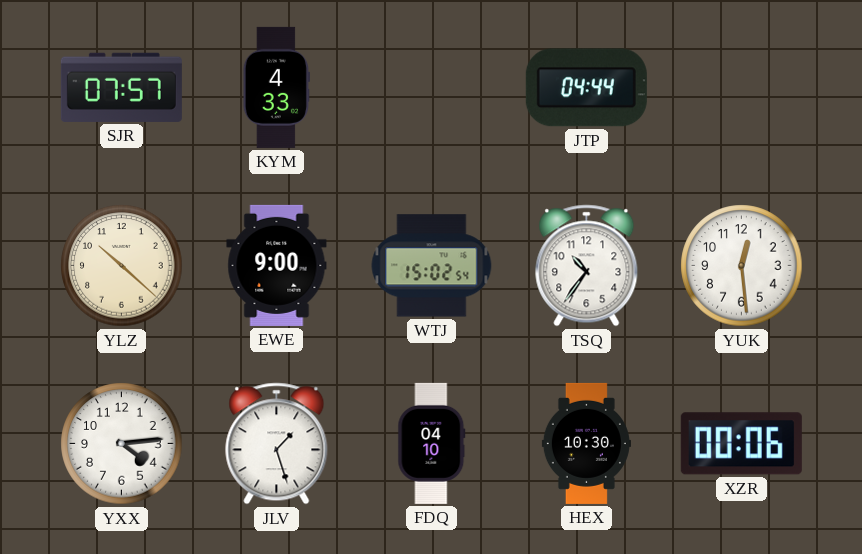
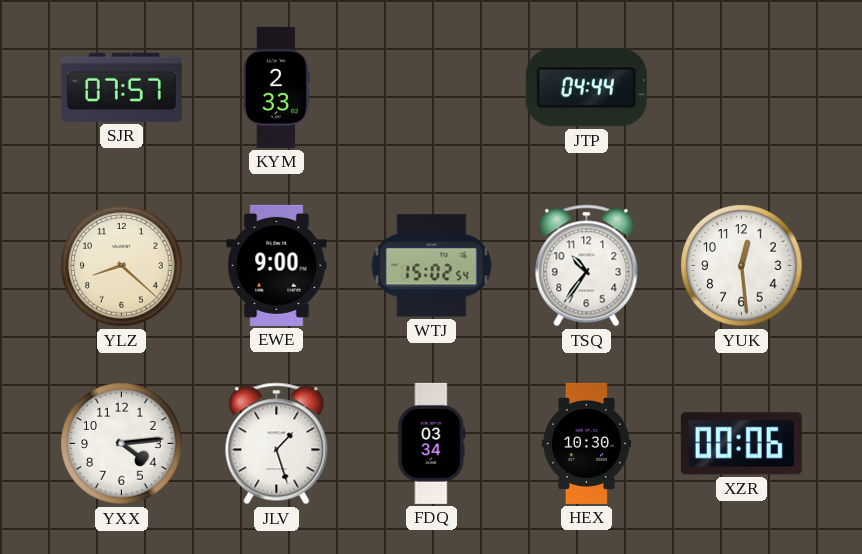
KYM: 4:33 -> 2:33
YLZ: 10:22 -> 8:22
FDQ: 04:10 -> 03:34
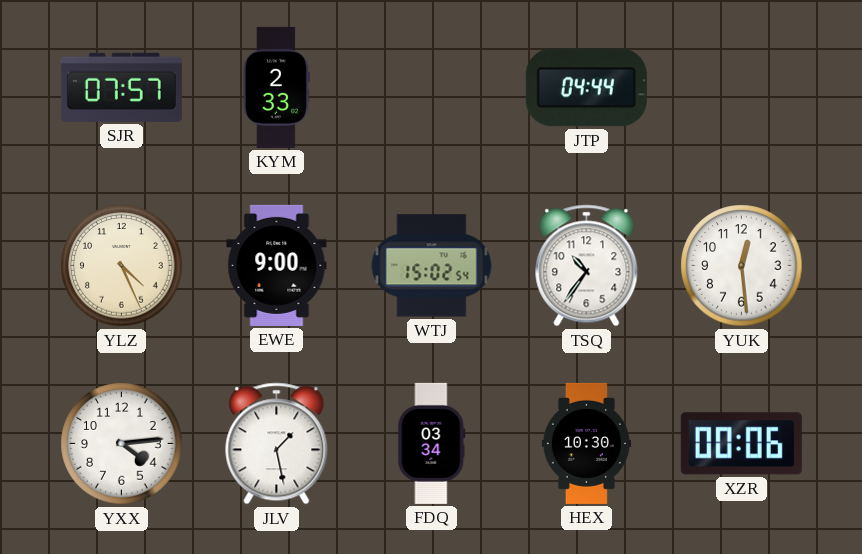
YLZ: 8:22 -> 4:26
JLV: 1:27 -> 1:28
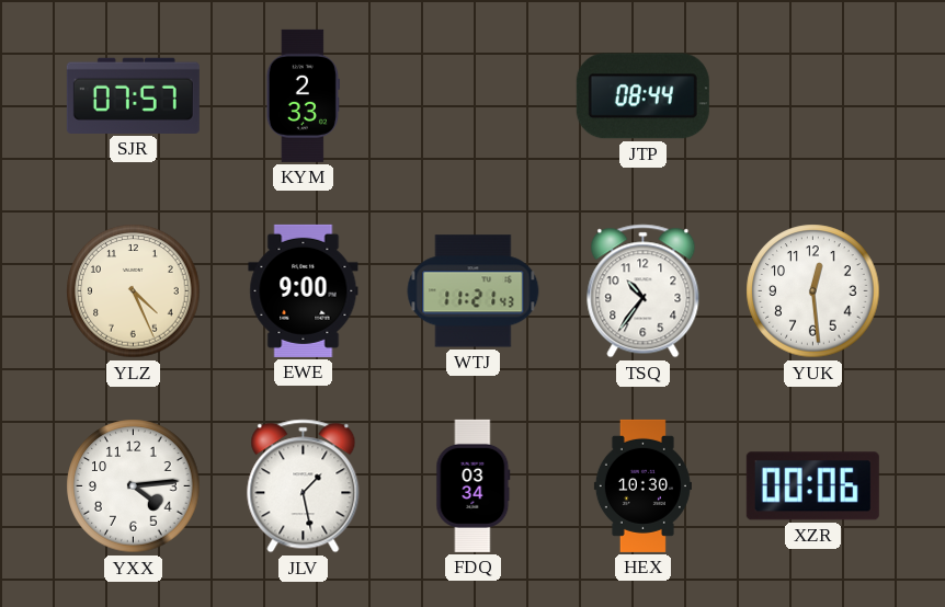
JTP: 04:44 -> 08:44
WTJ: 15:02 -> 11:21
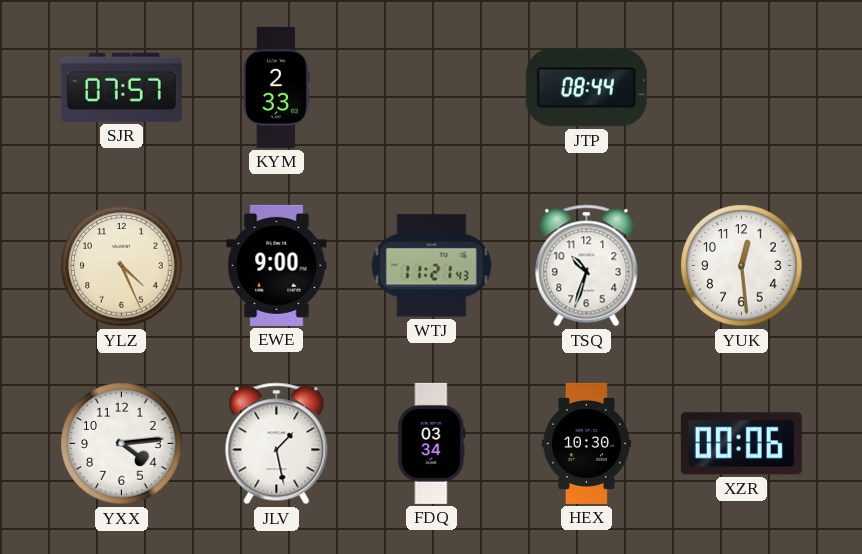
TSQ: 10:36 -> 10:33
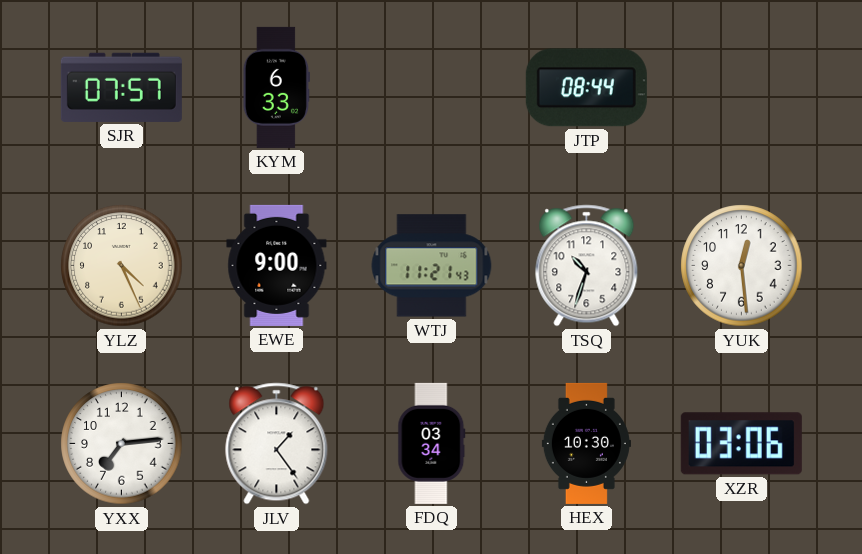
KYM: 2:33 -> 6:33
YXX: 4:14 -> 7:14
JLV: 1:28 -> 1:24
XZR: 00:06 -> 03:06
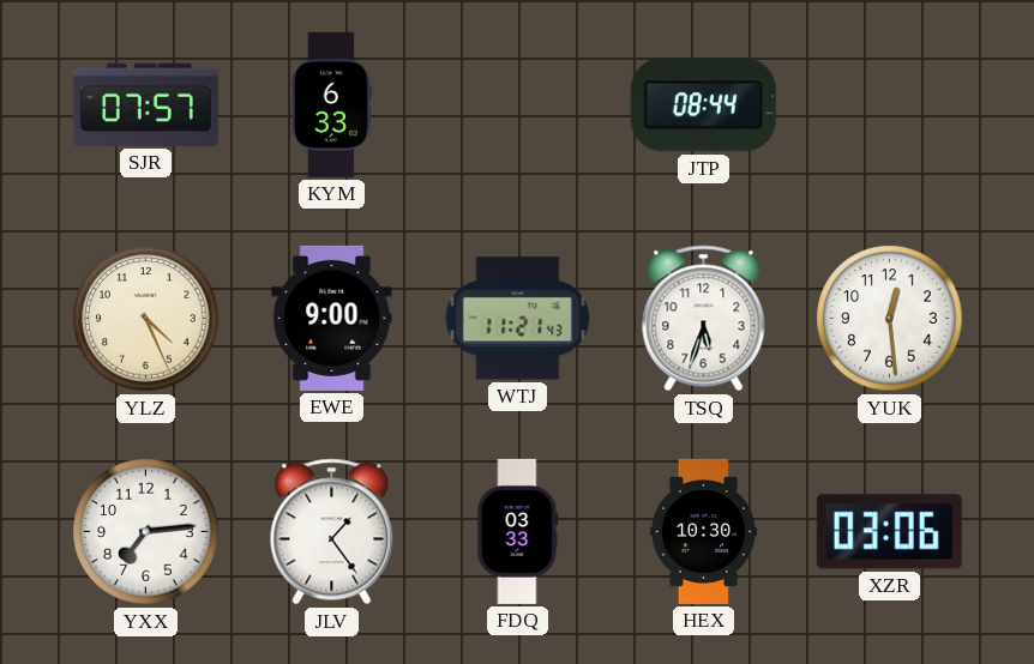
TSQ: 10:33 -> 5:33
FDQ: 03:34 -> 03:33
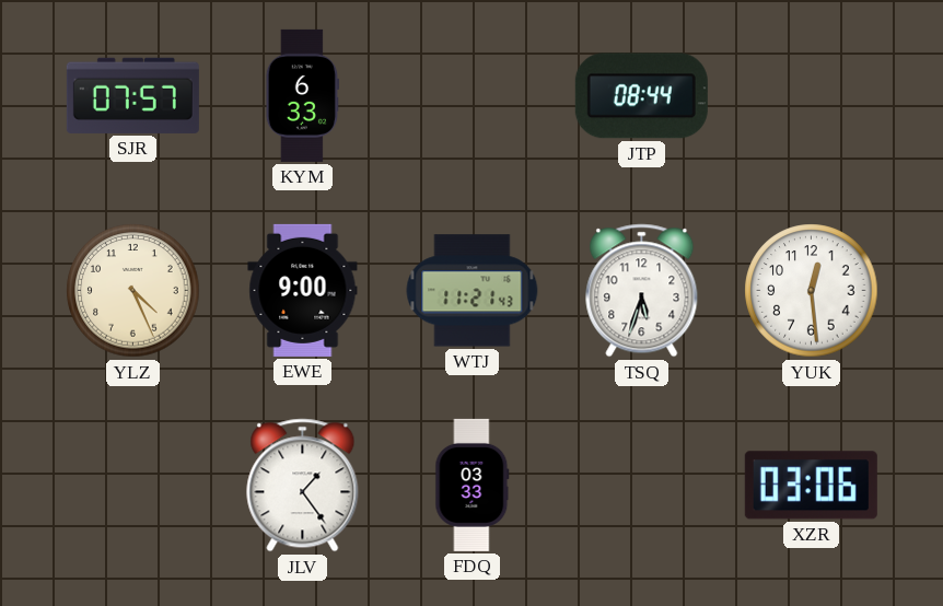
YXX: 7:14 -> none
HEX: 10:30 -> none
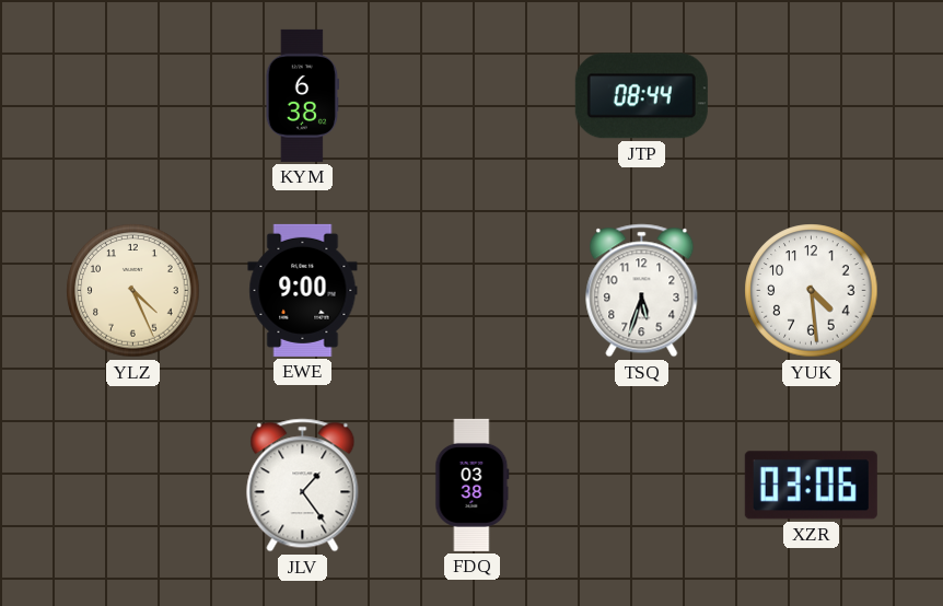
SJR: 07:57 -> none
KYM: 6:33 -> 6:38
WTJ: 11:21 -> none
YUK: 12:29 -> 4:29
FDQ: 03:33 -> 03:38
